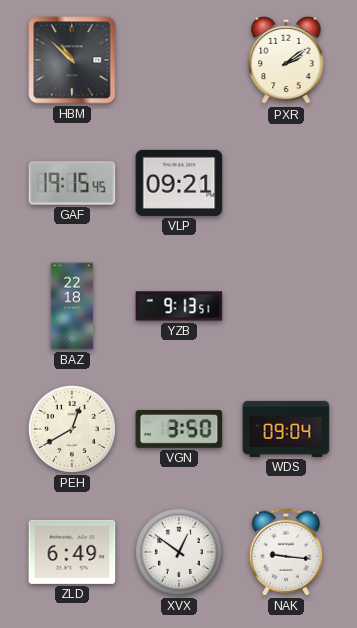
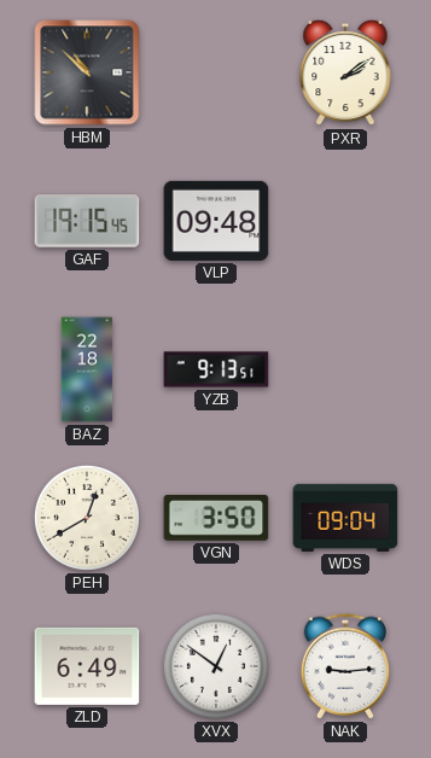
VLP: 09:21 -> 09:48
NAK: 9:16 -> 9:14
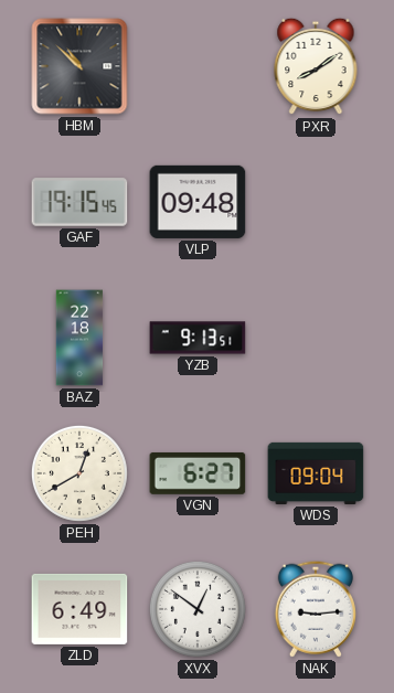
PXR: 2:09 -> 8:09
VGN: 3:50 -> 6:27
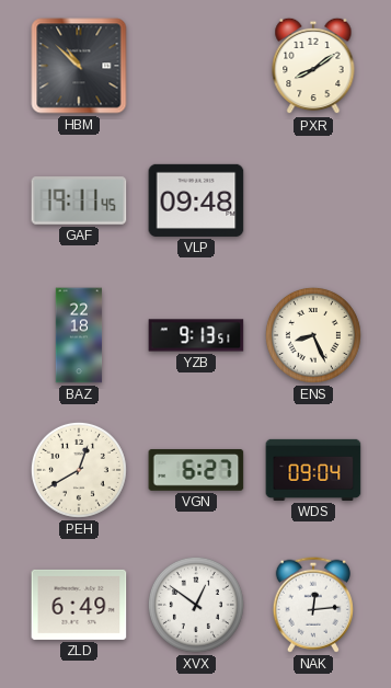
GAF: 19:15 -> 19:11
ENS: none -> 8:26
NAK: 9:14 -> 12:14
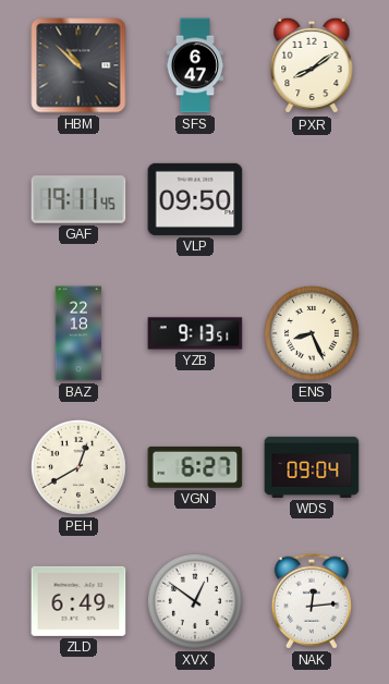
SFS: none -> 6:47
VLP: 09:48 -> 09:50
